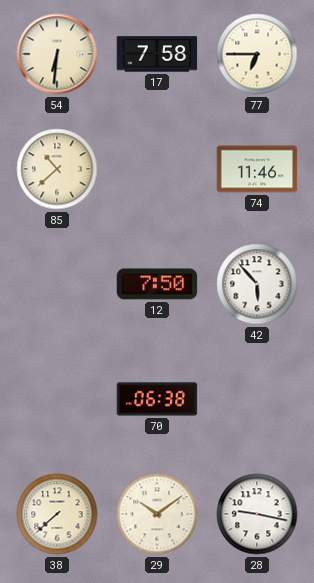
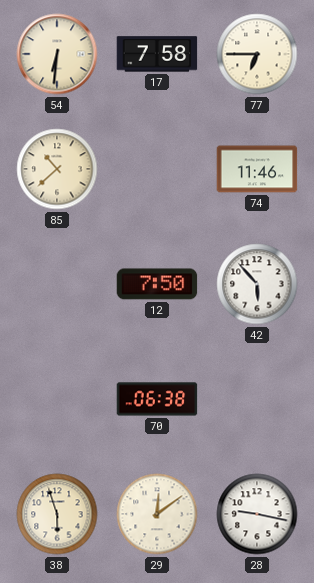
38: 7:38 -> 5:57
29: 10:09 -> 12:09
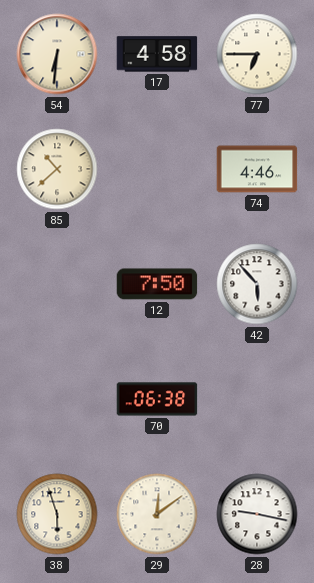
17: 7:58 -> 4:58
74: 11:46 -> 4:46
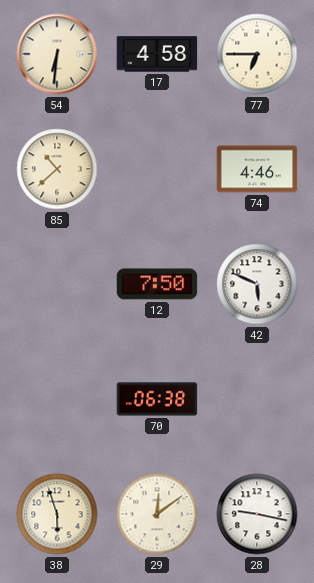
42: 5:53 -> 5:49
